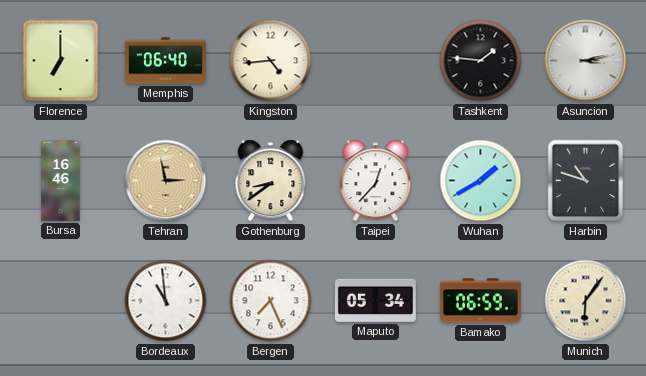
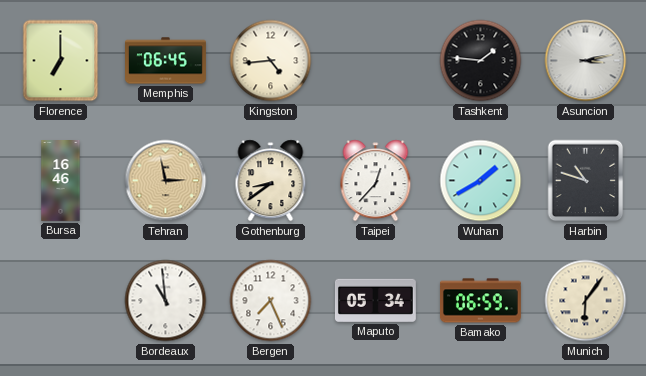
Memphis: 06:40 -> 06:45
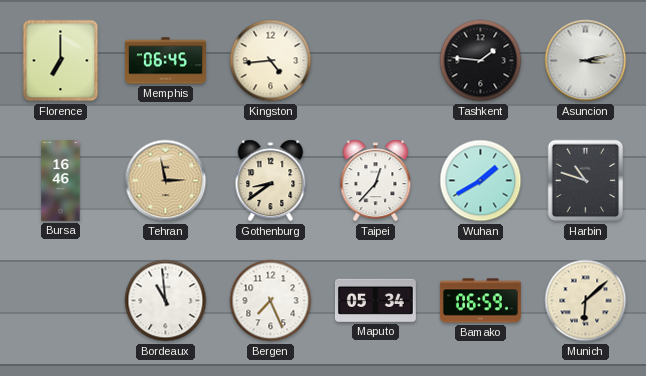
Munich: 6:06 -> 6:08
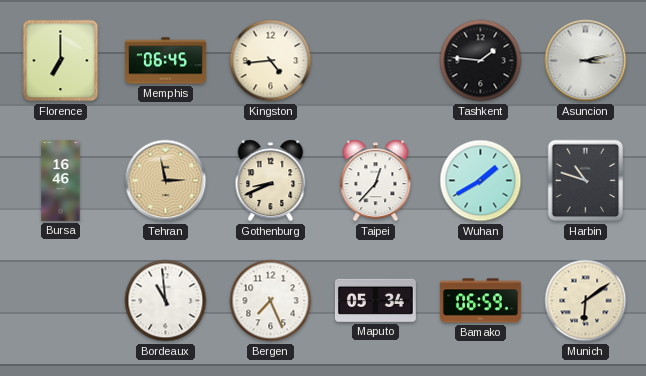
Gothenburg: 8:39 -> 8:41
Munich: 6:08 -> 6:09
